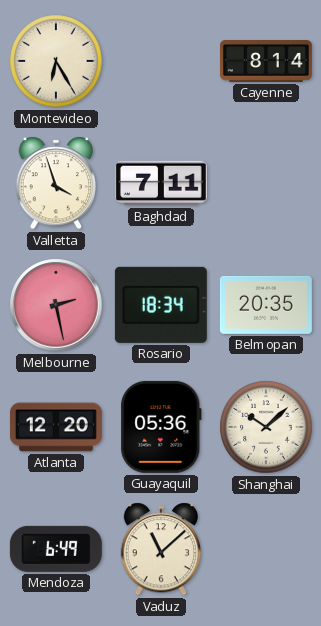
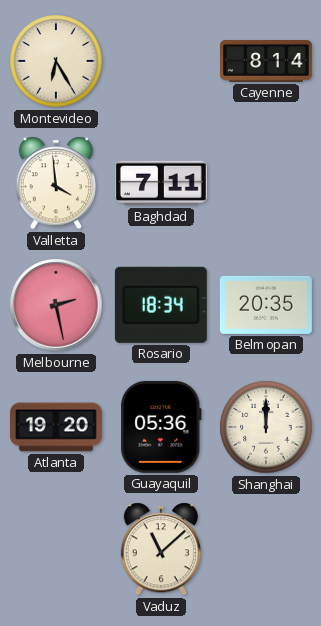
Valletta: 3:57 -> 3:59
Atlanta: 12:20 -> 19:20
Shanghai: 10:08 -> 12:00
Mendoza: 6:49 -> none
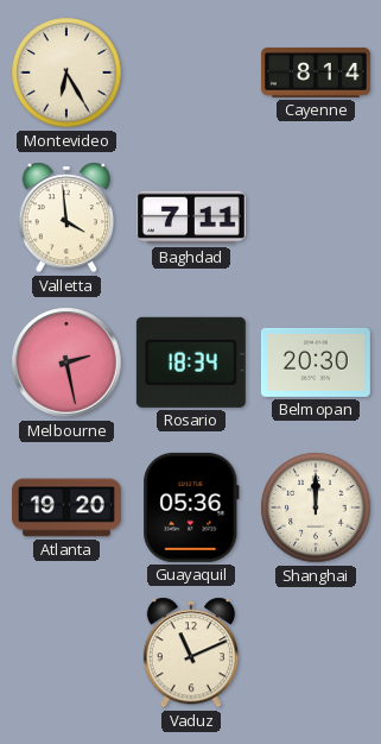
Belmopan: 20:35 -> 20:30
Vaduz: 11:08 -> 11:11
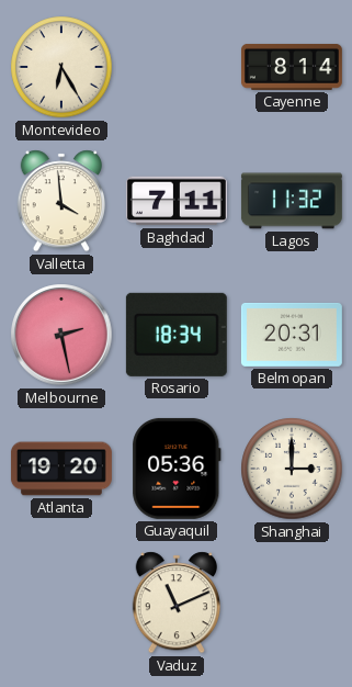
Lagos: none -> 11:32
Belmopan: 20:30 -> 20:31
Shanghai: 12:00 -> 3:00
